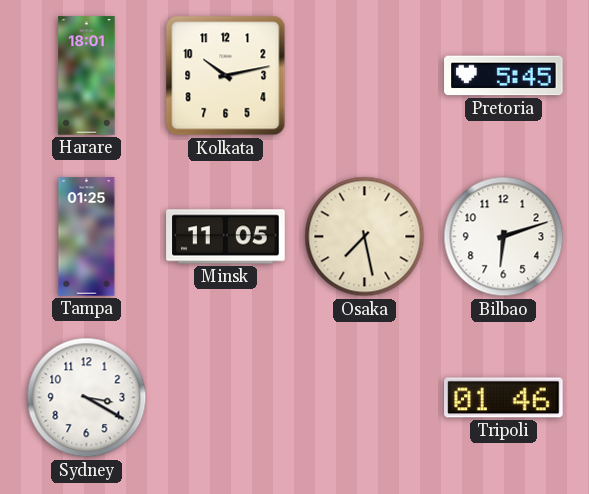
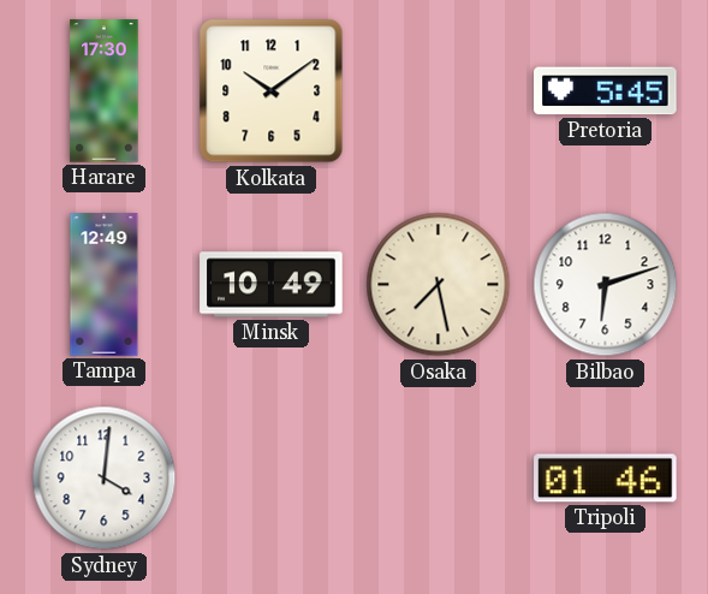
Harare: 18:01 -> 17:30
Kolkata: 10:13 -> 10:09
Tampa: 01:25 -> 12:49
Minsk: 11:05 -> 10:49
Sydney: 3:20 -> 4:01
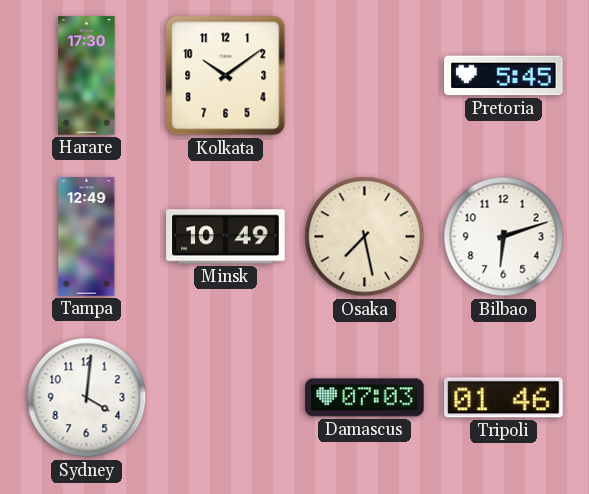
Damascus: none -> 07:03
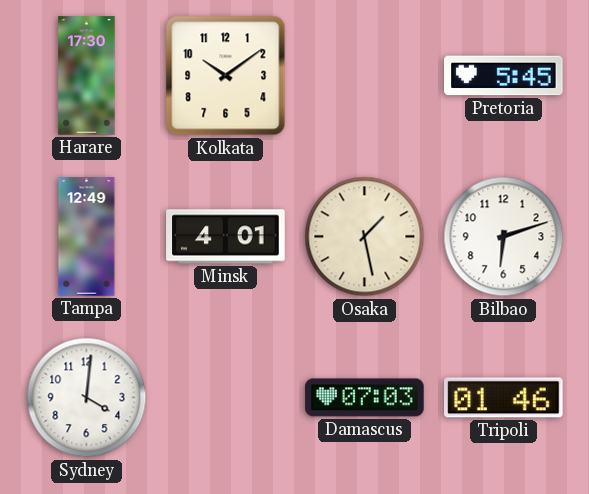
Minsk: 10:49 -> 4:01
Osaka: 7:28 -> 1:28
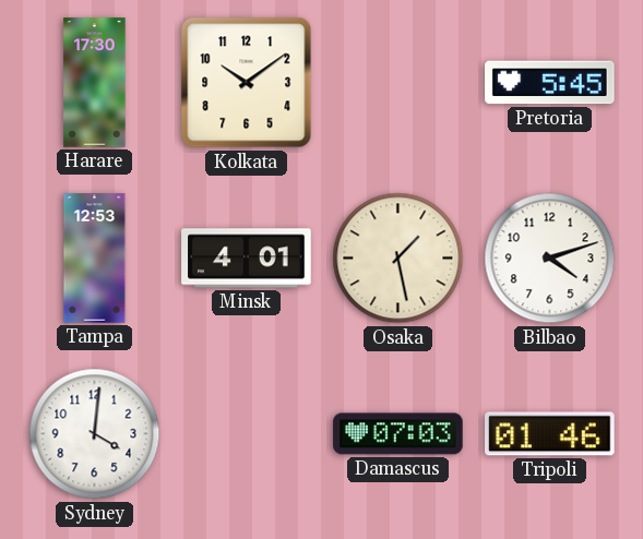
Tampa: 12:49 -> 12:53
Bilbao: 6:12 -> 4:12
